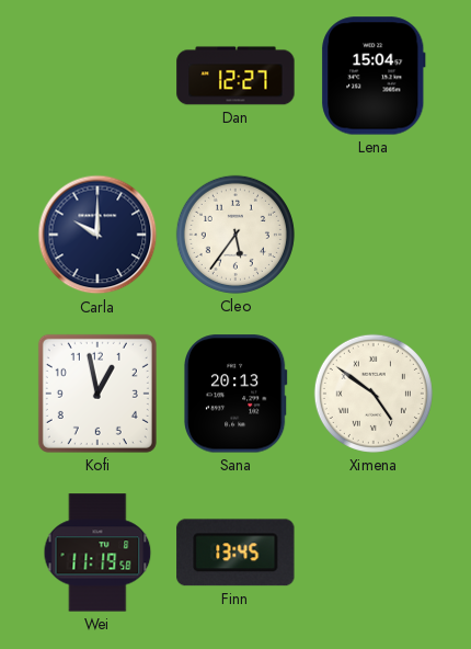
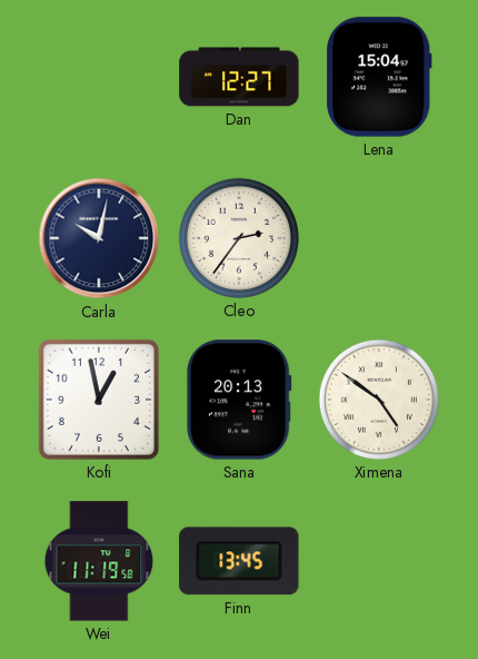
Carla: 10:00 -> 10:02
Cleo: 5:36 -> 2:36
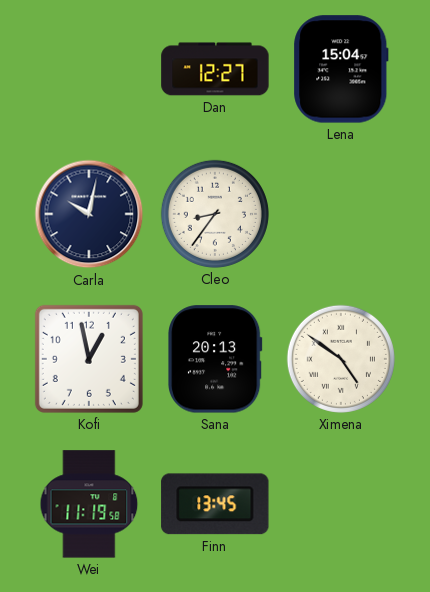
Cleo: 2:36 -> 8:36
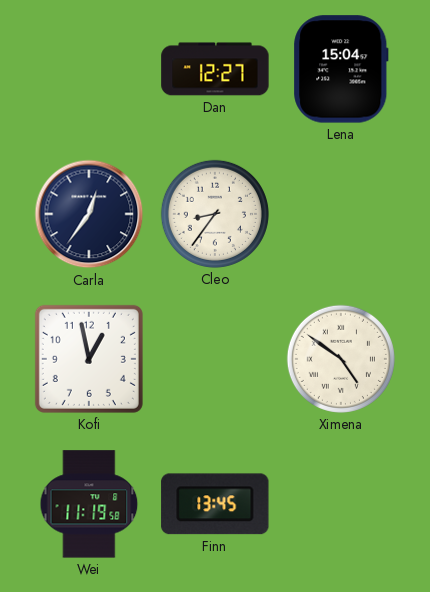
Carla: 10:02 -> 12:36
Sana: 20:13 -> none
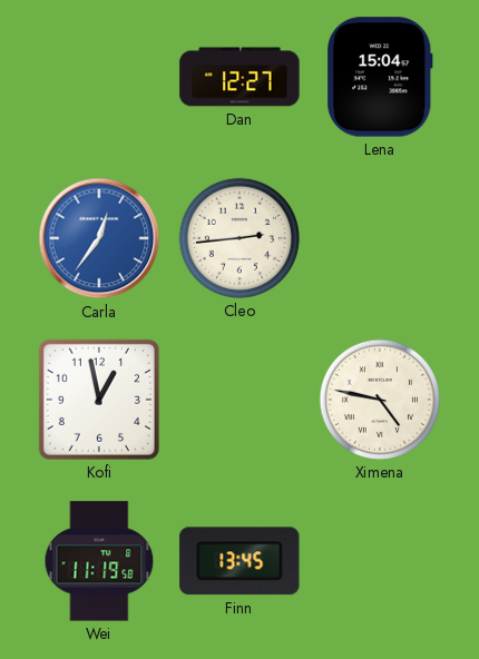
Carla dial: navy -> blue
Cleo: 8:36 -> 2:44
Ximena: 4:51 -> 4:47
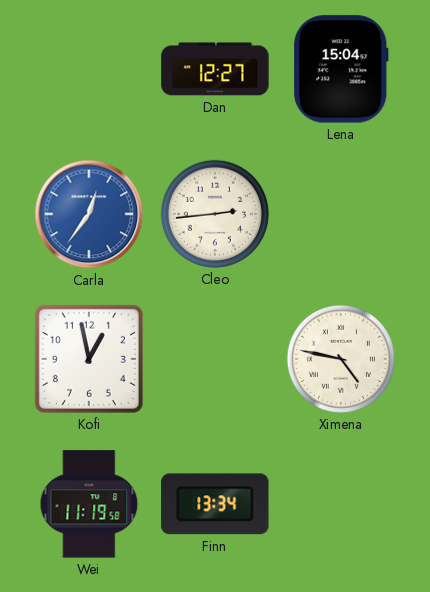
Finn: 13:45 -> 13:34
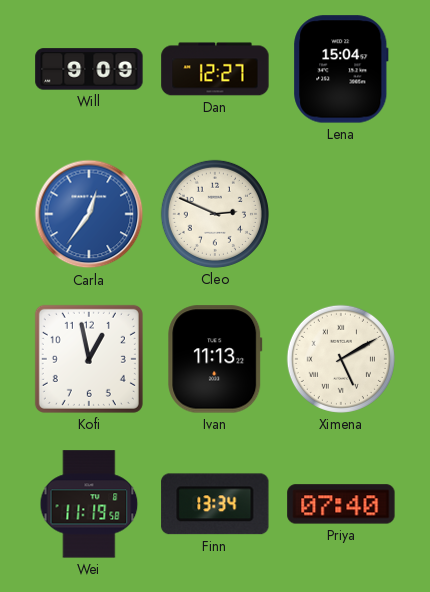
Will: none -> 9:09
Cleo: 2:44 -> 2:49
Ivan: none -> 11:13
Ximena: 4:47 -> 5:10
Priya: none -> 07:40
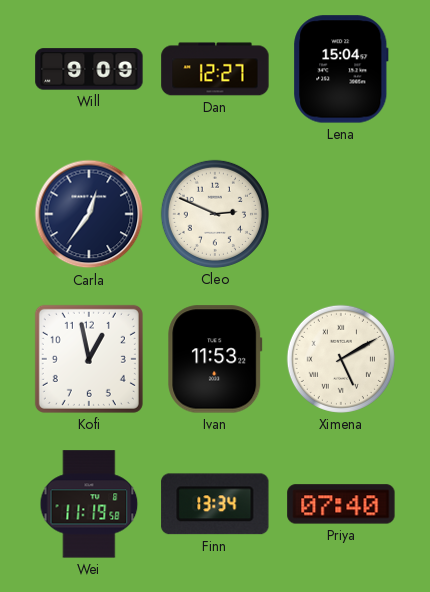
Carla dial: blue -> navy
Ivan: 11:13 -> 11:53
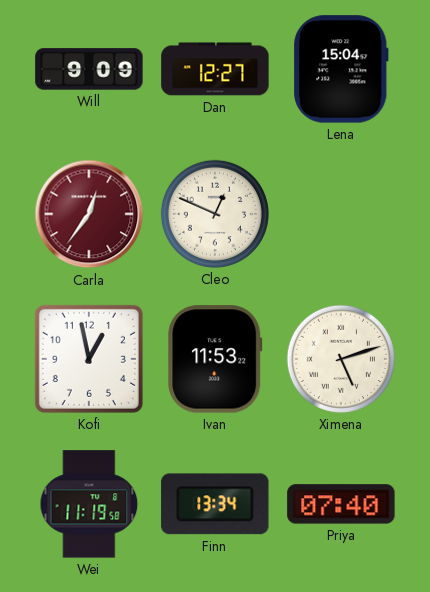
Carla dial: navy -> burgundy
Cleo: 2:49 -> 12:49
Ximena: 5:10 -> 5:12
